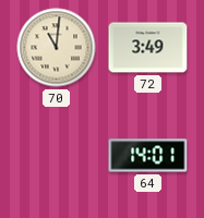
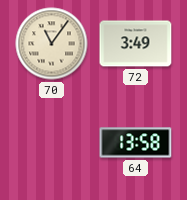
70: 11:01 -> 11:06
64: 14:01 -> 13:58
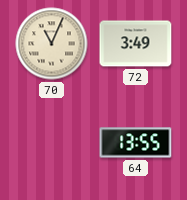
70: 11:06 -> 11:04
64: 13:58 -> 13:55
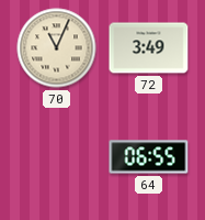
64: 13:55 -> 06:55
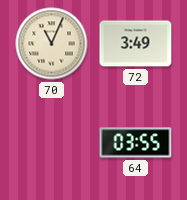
64: 06:55 -> 03:55
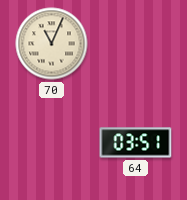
72: 3:49 -> none
64: 03:55 -> 03:51
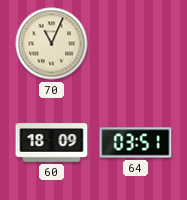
60: none -> 18:09
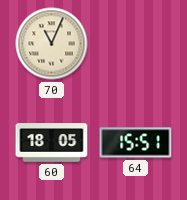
60: 18:09 -> 18:05
64: 03:51 -> 15:51
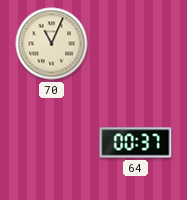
60: 18:05 -> none
64: 15:51 -> 00:37
